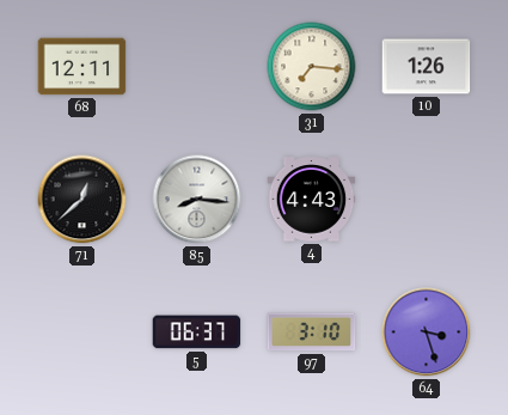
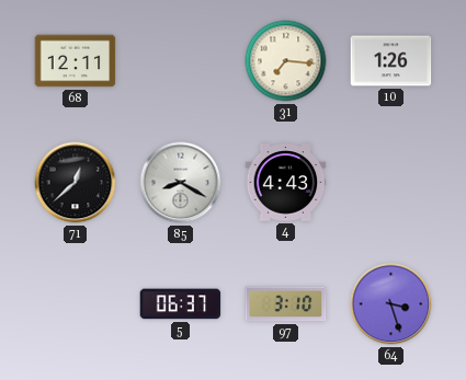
85: 8:16 -> 8:20
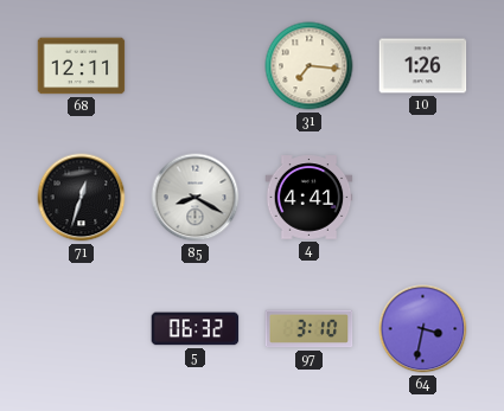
71: 12:38 -> 12:33
4: 4:43 -> 4:41
5: 06:37 -> 06:32
64: 3:27 -> 3:32
